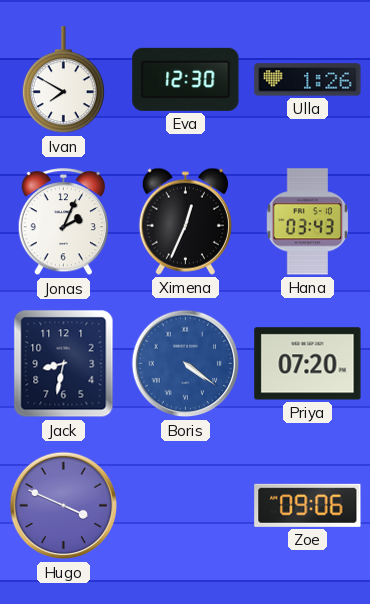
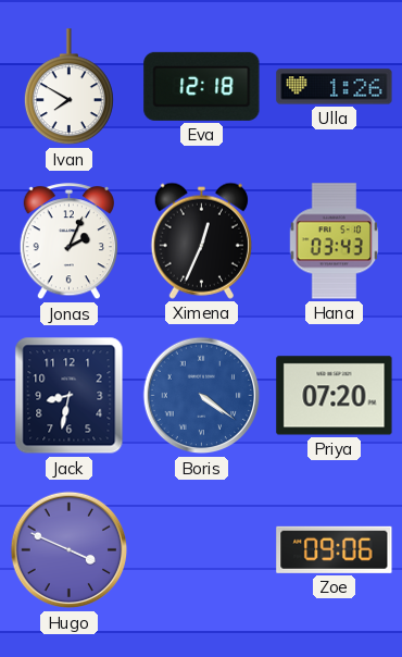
Eva: 12:30 -> 12:18
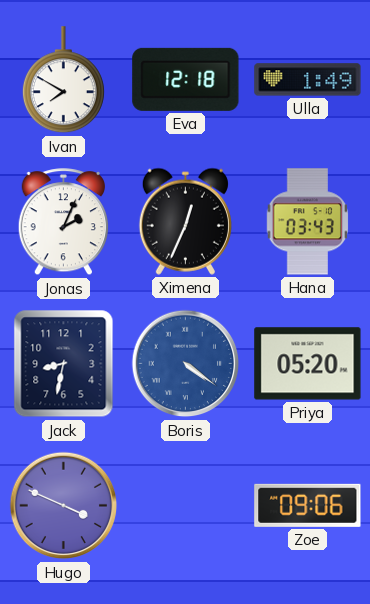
Ulla: 1:26 -> 1:49
Priya: 07:20 -> 05:20
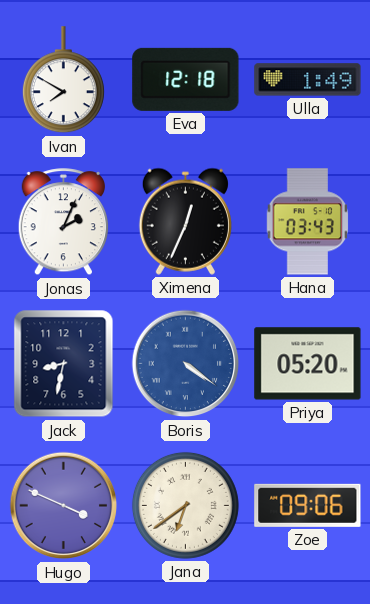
Jana: none -> 6:39
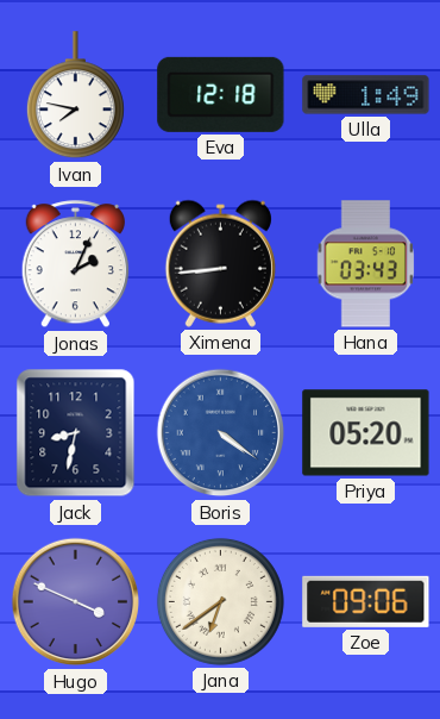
Ivan: 7:50 -> 7:47
Ximena: 12:34 -> 8:44
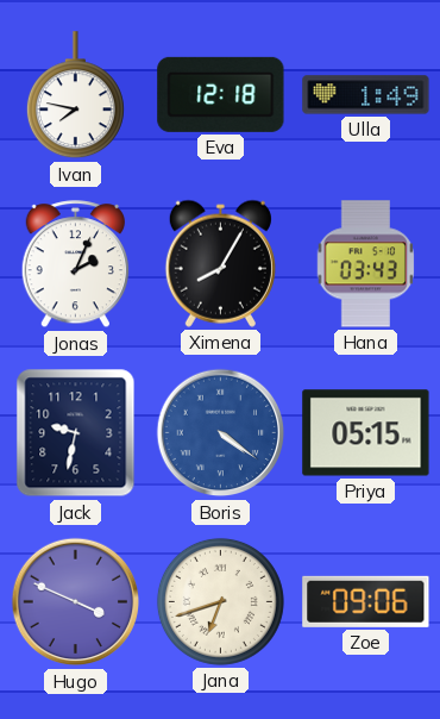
Ximena: 8:44 -> 8:05
Jack: 8:32 -> 9:32
Priya: 05:20 -> 05:15
Jana: 6:39 -> 6:42
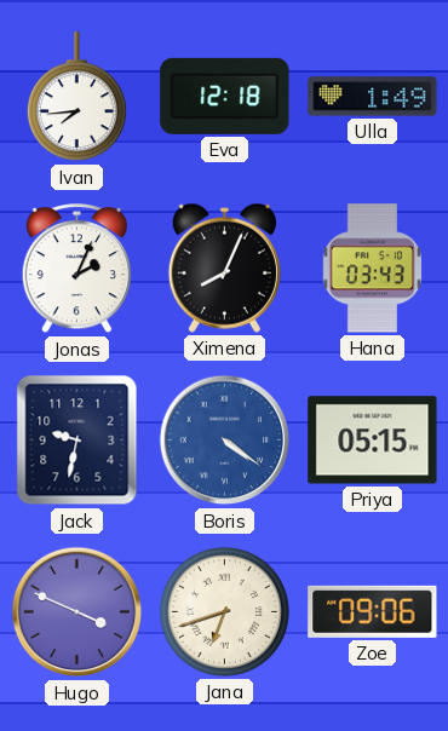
Ivan: 7:47 -> 7:44
Ximena: 8:05 -> 8:04
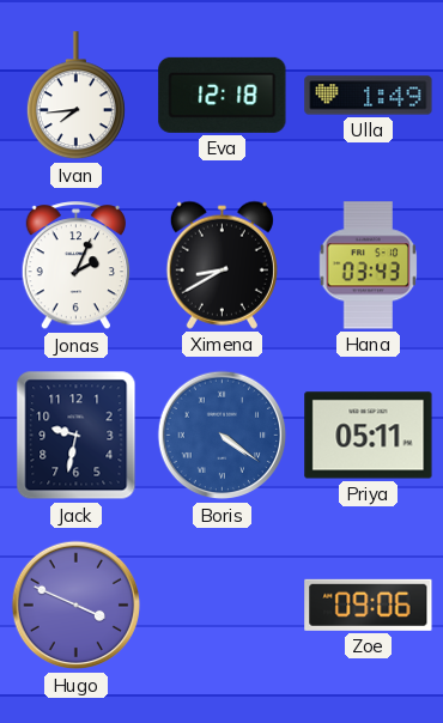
Ximena: 8:04 -> 8:40
Priya: 05:15 -> 05:11
Jana: 6:42 -> none
